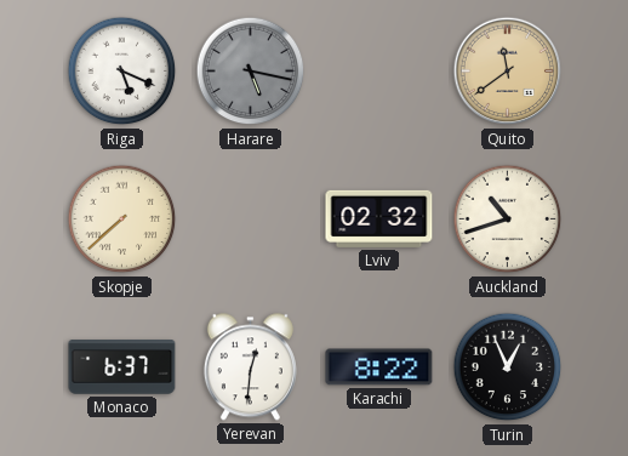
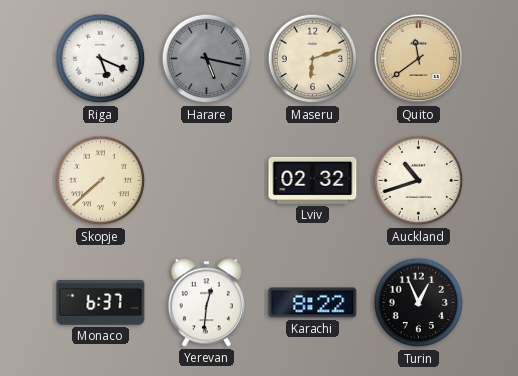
Maseru: none -> 6:12
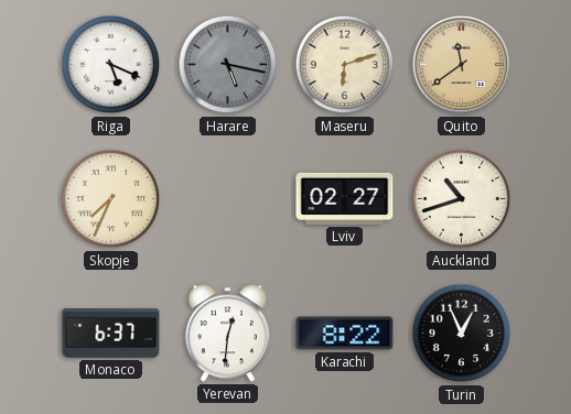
Skopje: 7:38 -> 7:34
Lviv: 02:32 -> 02:27
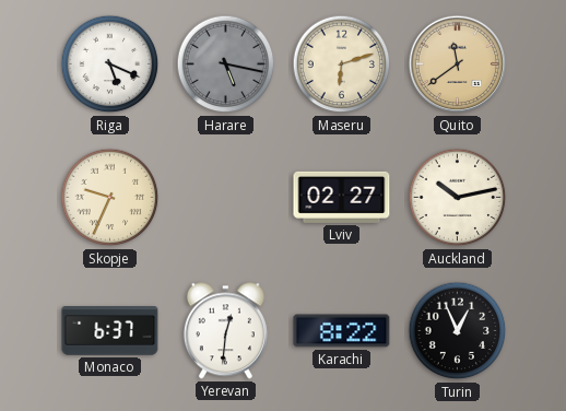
Skopje: 7:34 -> 9:34
Auckland: 10:42 -> 10:13
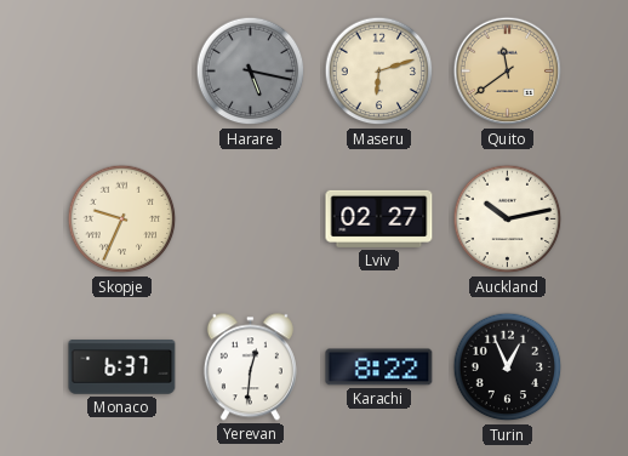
Riga: 5:19 -> none
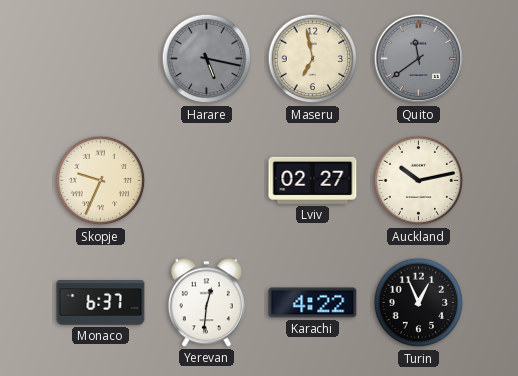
Maseru: 6:12 -> 6:58
Quito dial: champagne -> grey
Karachi: 8:22 -> 4:22
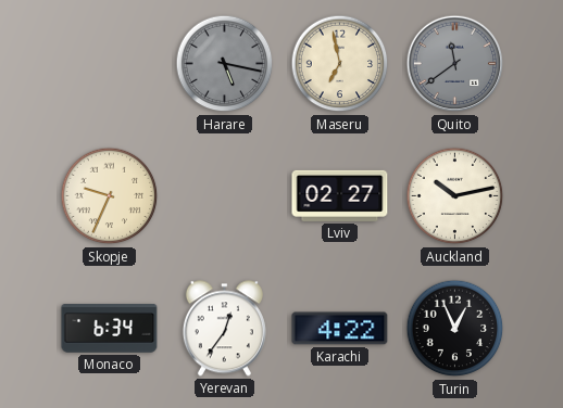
Monaco: 6:37 -> 6:34
Yerevan: 12:31 -> 12:36
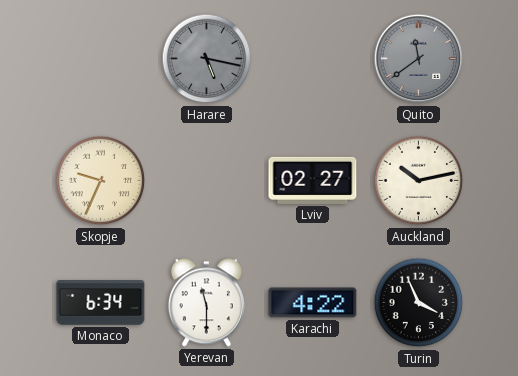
Maseru: 6:58 -> none
Yerevan: 12:36 -> 11:30
Turin: 12:56 -> 3:56
